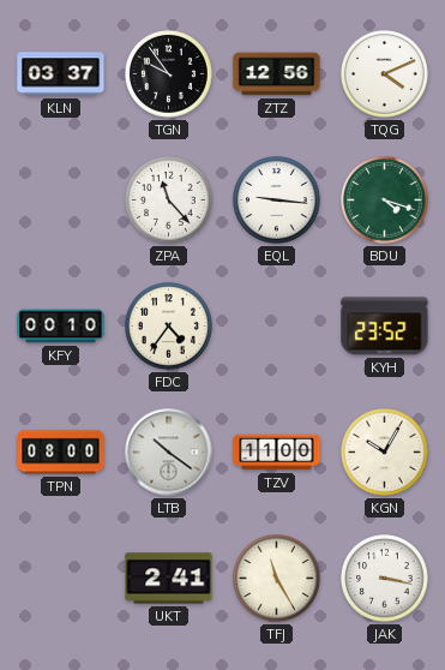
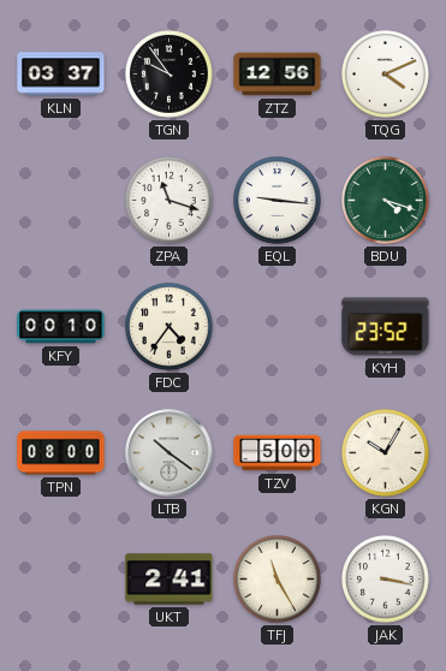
ZPA: 11:23 -> 11:18
TZV: 11:00 -> 5:00
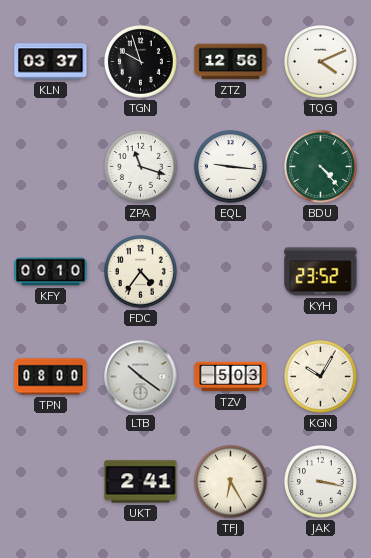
TGN: 9:54 -> 9:57
BDU: 4:18 -> 4:23
TZV: 5:00 -> 5:03
TFJ: 11:25 -> 6:25
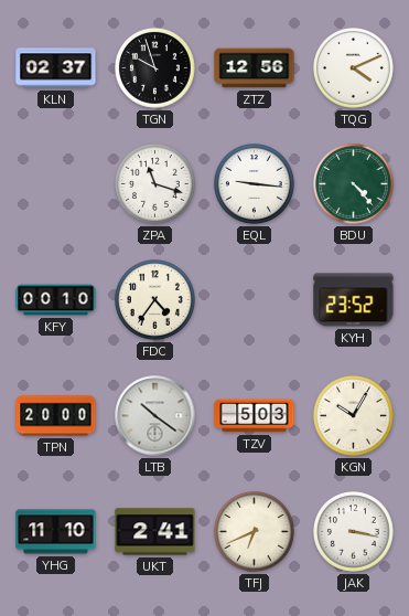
KLN: 03:37 -> 02:37
TPN: 08:00 -> 20:00
YHG: none -> 11:10
TFJ: 6:25 -> 6:41
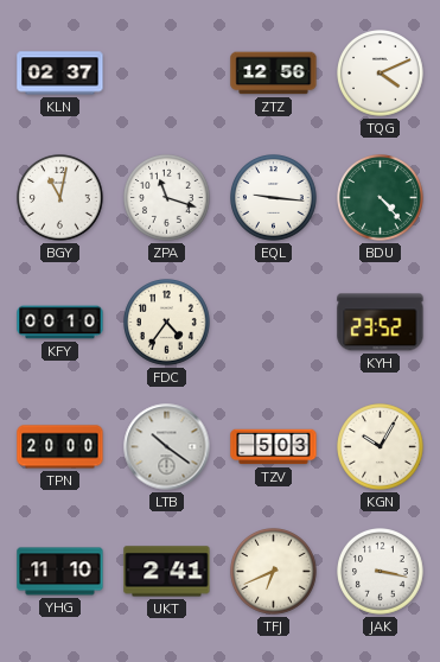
TGN: 9:57 -> none
BGY: none -> 11:02
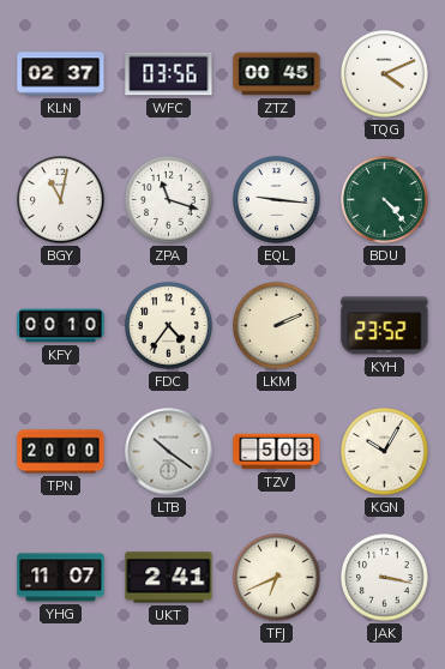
WFC: none -> 03:56
ZTZ: 12:56 -> 00:45
LKM: none -> 2:11
YHG: 11:10 -> 11:07
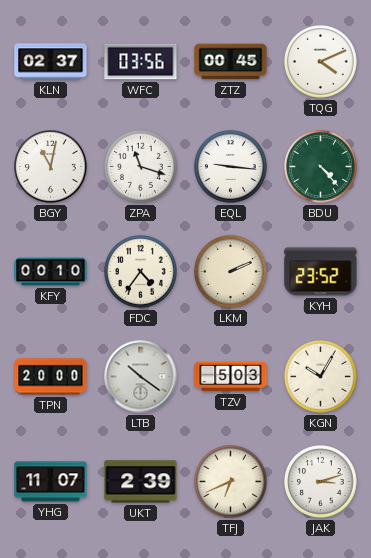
UKT: 2:41 -> 2:39
JAK: 3:17 -> 3:12
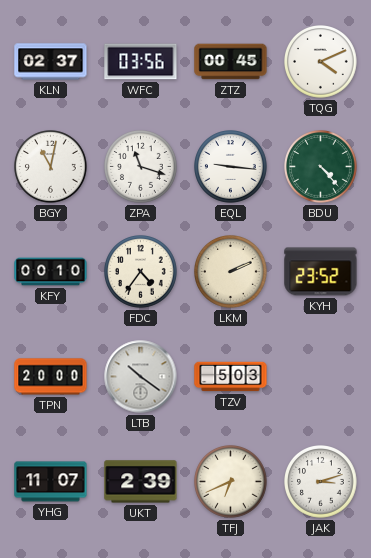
KGN: 10:05 -> none
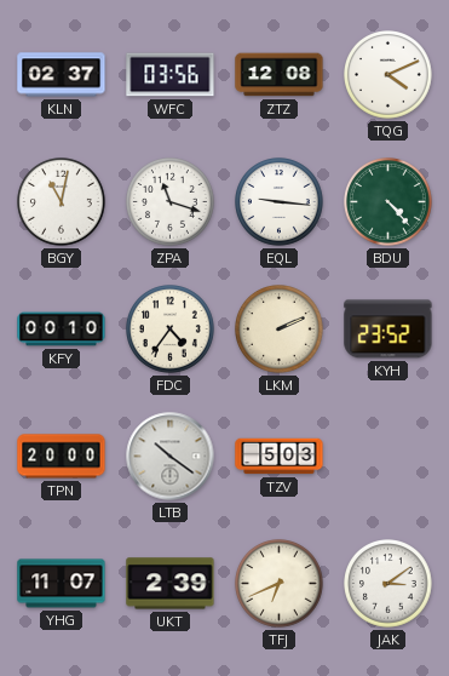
ZTZ: 00:45 -> 12:08
JAK: 3:12 -> 3:09
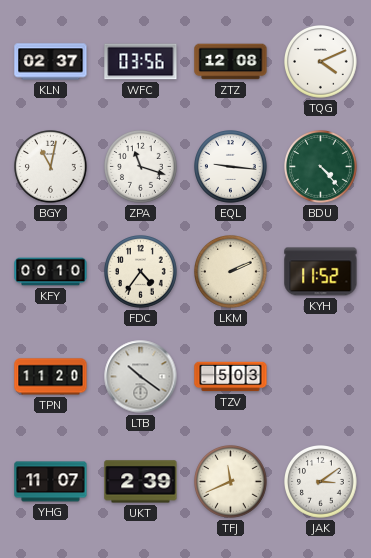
KYH: 23:52 -> 11:52
TPN: 20:00 -> 11:20
TFJ: 6:41 -> 11:41
